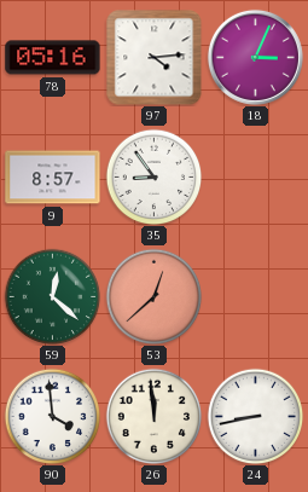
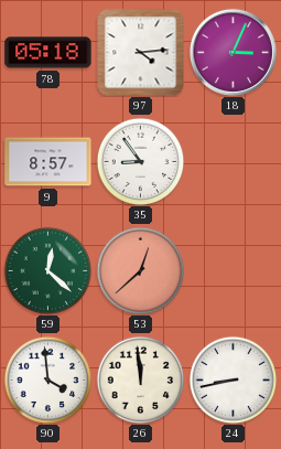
78: 05:16 -> 05:18
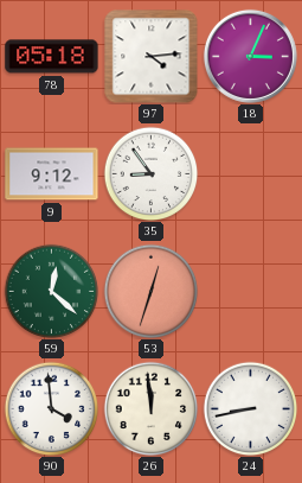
9: 8:57 -> 9:12
53: 12:38 -> 12:33
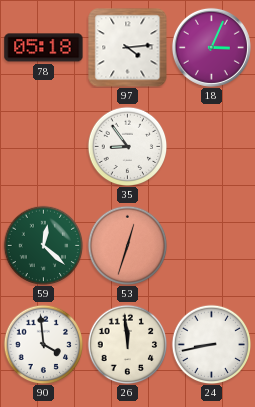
9: 9:12 -> none
